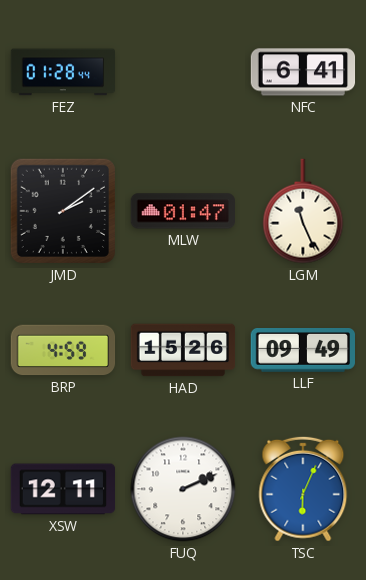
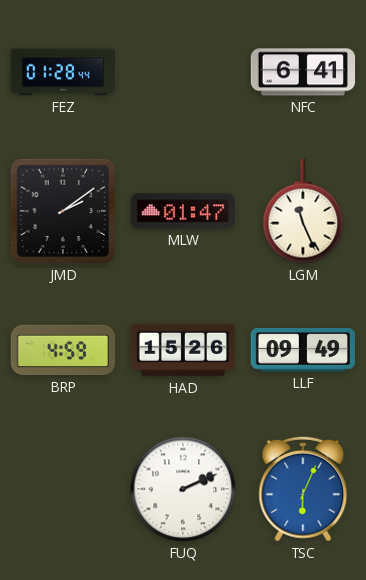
XSW: 12:11 -> none
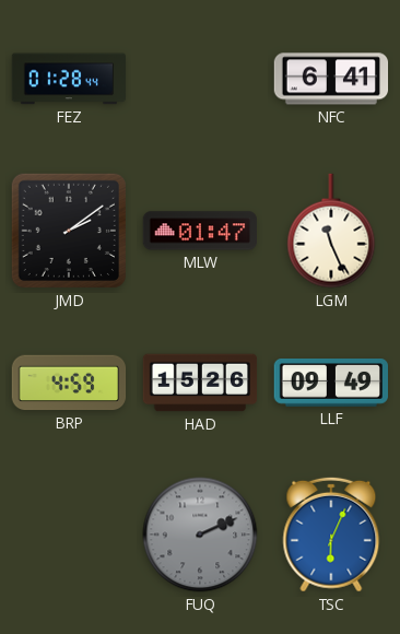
FUQ dial: white -> grey
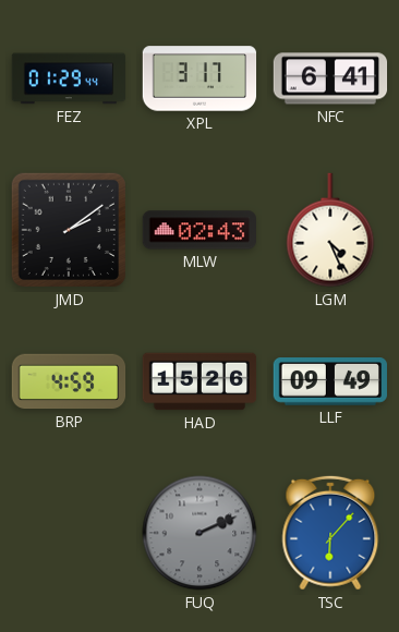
FEZ: 01:28 -> 01:29
XPL: none -> 3:17
MLW: 01:47 -> 02:43
LGM: 11:26 -> 4:26
TSC: 6:04 -> 6:07
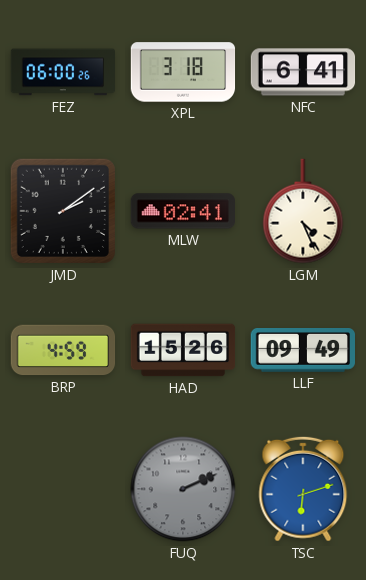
FEZ: 01:29 -> 06:00
XPL: 3:17 -> 3:18
MLW: 02:43 -> 02:41
TSC: 6:07 -> 6:12
